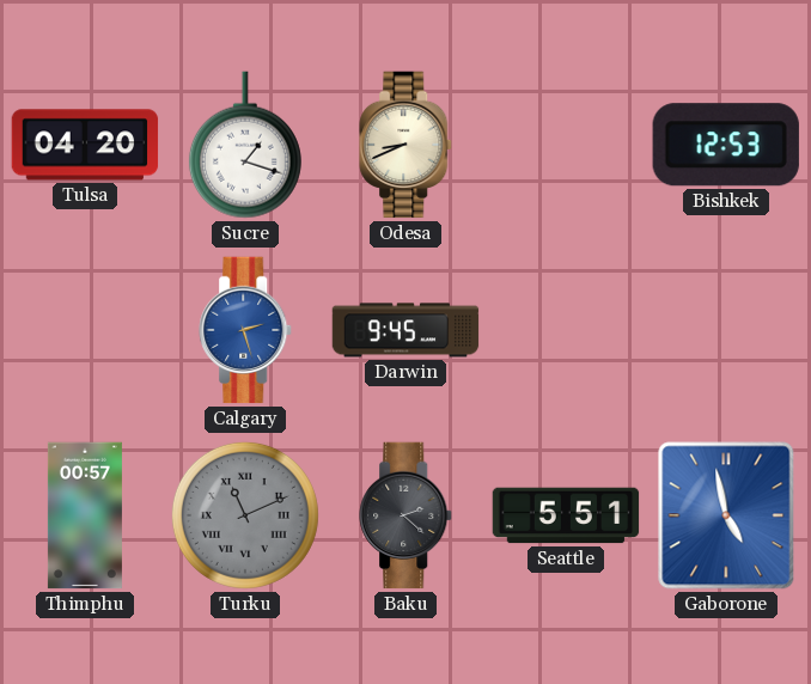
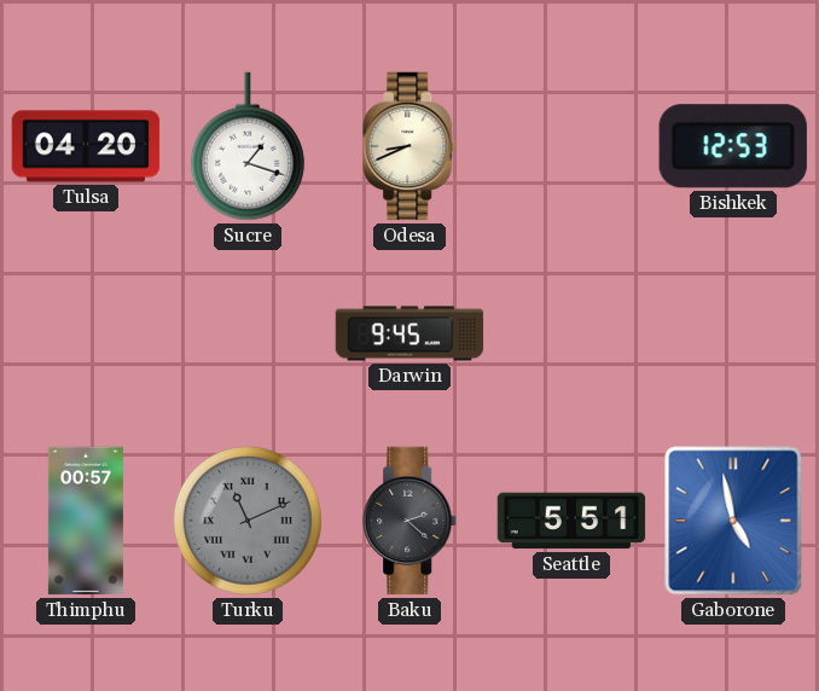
Calgary: 2:27 -> none
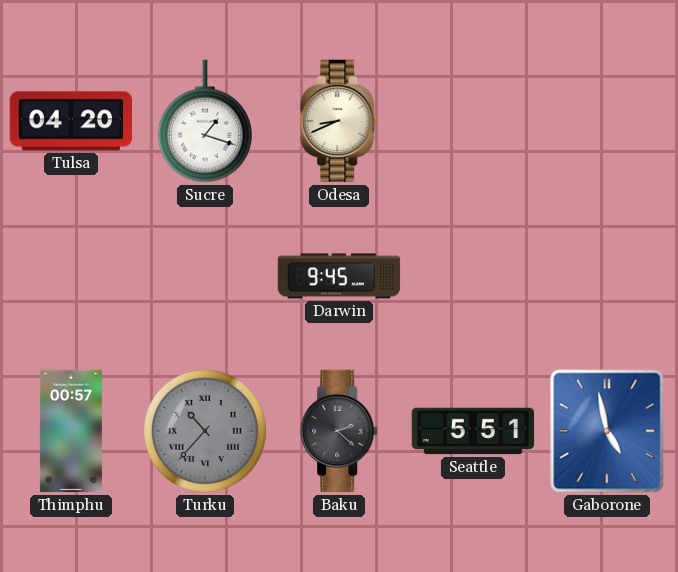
Bishkek: 12:53 -> none
Turku: 11:11 -> 10:37
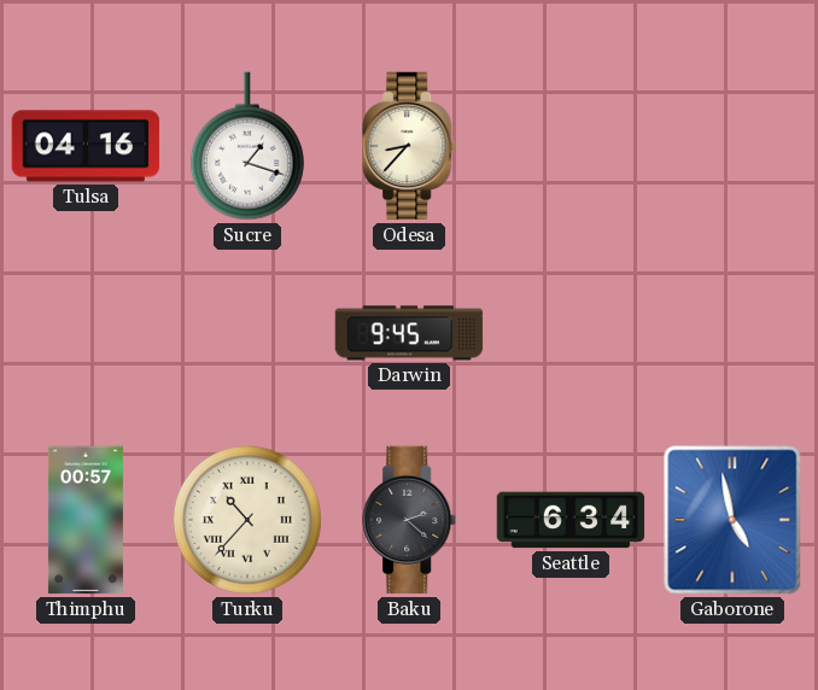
Tulsa: 04:20 -> 04:16
Odesa: 8:41 -> 8:37
Turku dial: grey -> cream
Seattle: 5:51 -> 6:34
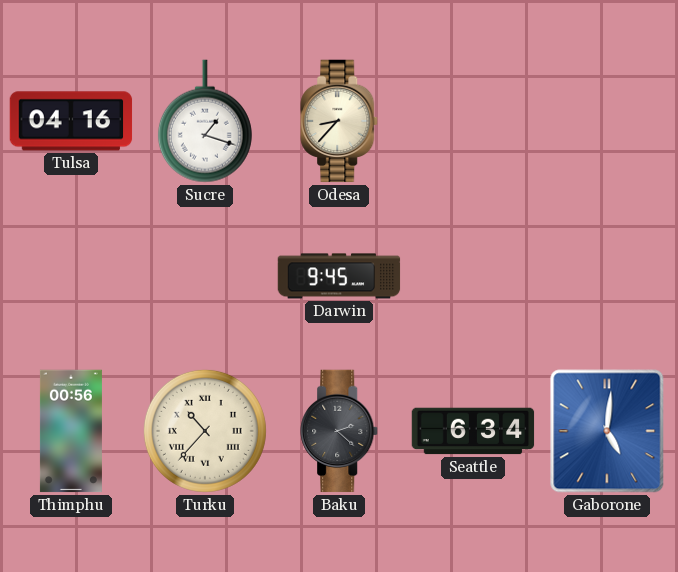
Thimphu: 00:57 -> 00:56
Gaborone: 4:58 -> 5:01
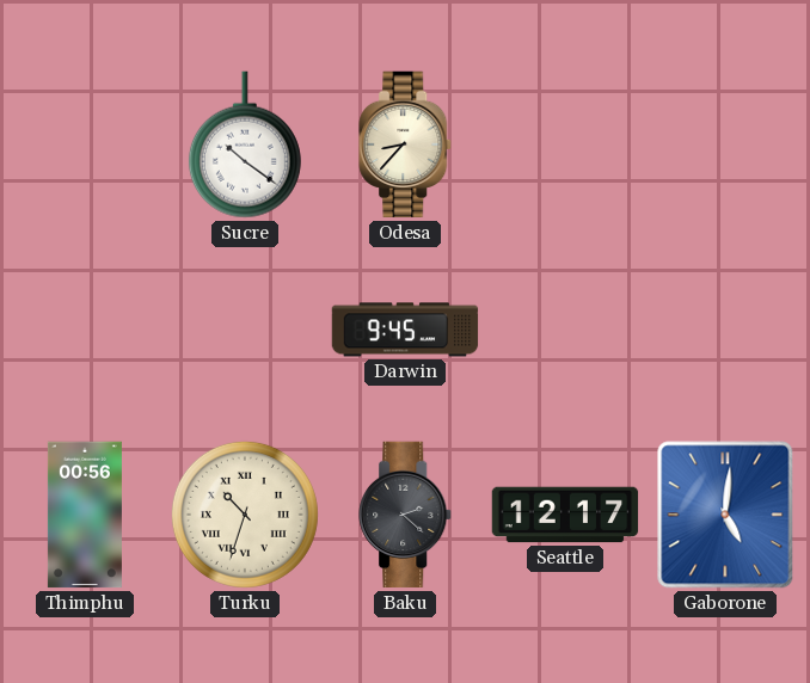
Tulsa: 04:16 -> none
Sucre: 1:18 -> 10:21
Turku: 10:37 -> 10:33
Seattle: 6:34 -> 12:17
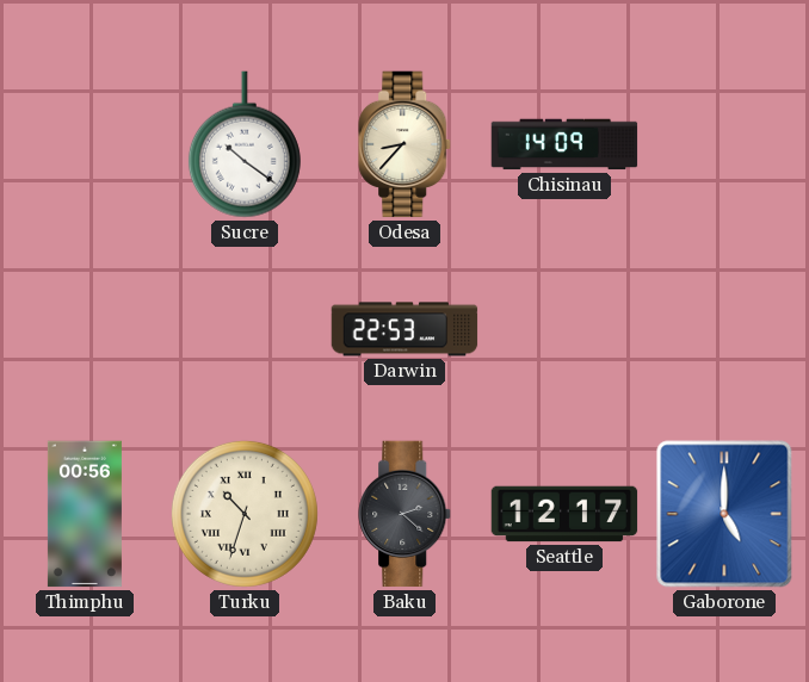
Chisinau: none -> 14:09
Darwin: 9:45 -> 22:53
Gaborone: 5:01 -> 5:00
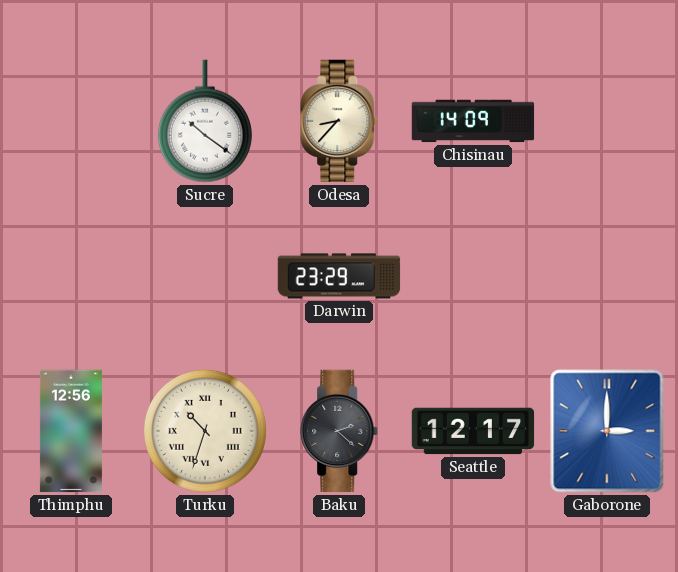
Darwin: 22:53 -> 23:29
Thimphu: 00:56 -> 12:56
Gaborone: 5:00 -> 3:00
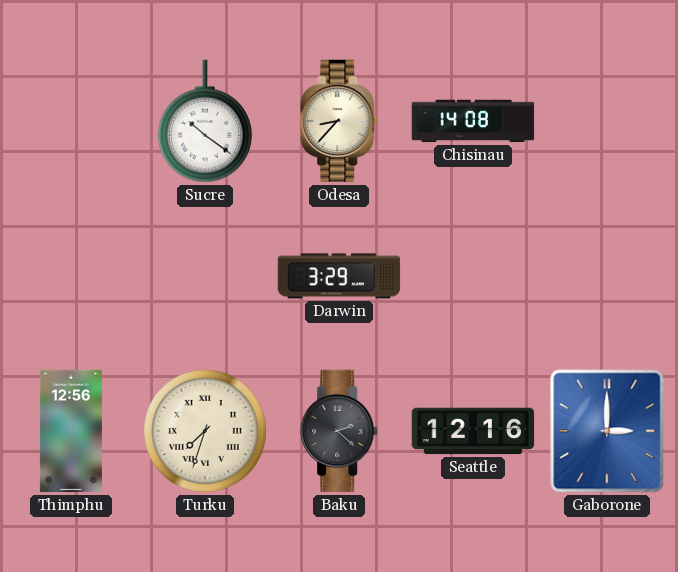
Chisinau: 14:09 -> 14:08
Darwin: 23:29 -> 3:29
Turku: 10:33 -> 7:33
Seattle: 12:17 -> 12:16
